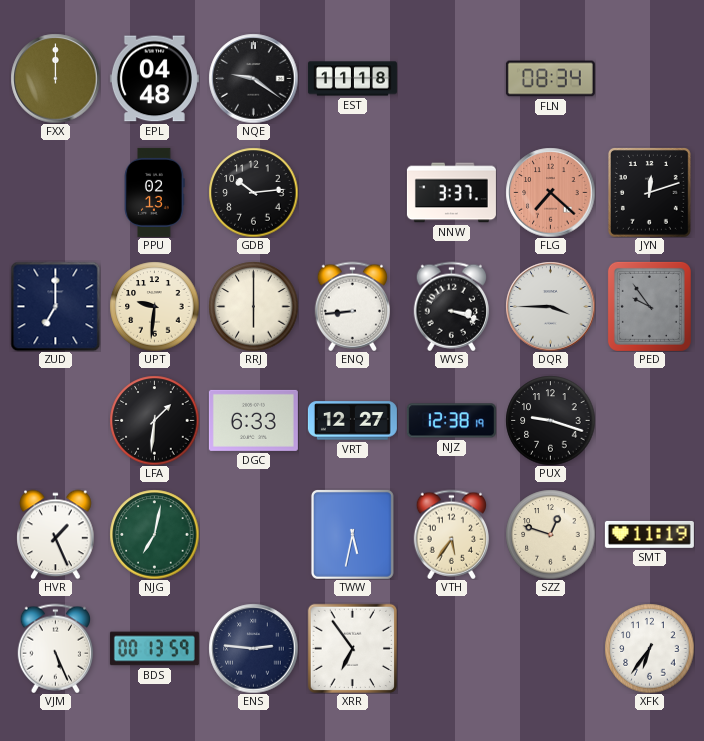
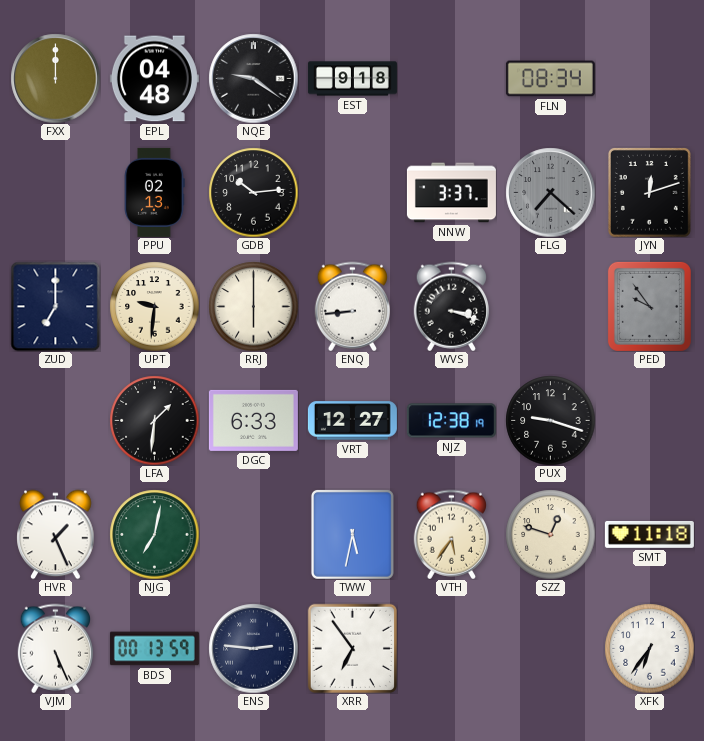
EST: 11:18 -> 9:18
FLG dial: salmon -> grey
DQR: 3:45 -> none
SMT: 11:19 -> 11:18
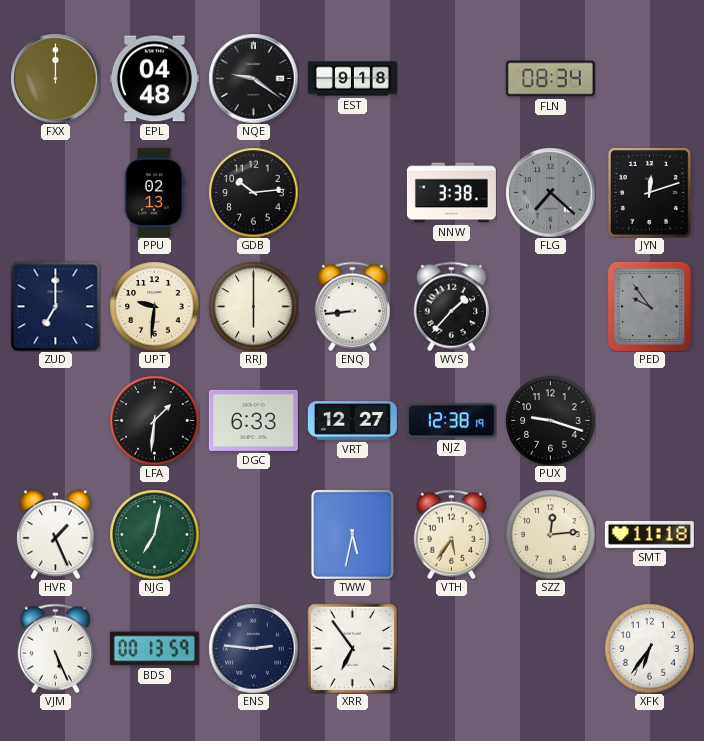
NNW: 3:37 -> 3:38
WVS: 3:18 -> 1:37
SZZ: 12:48 -> 12:14
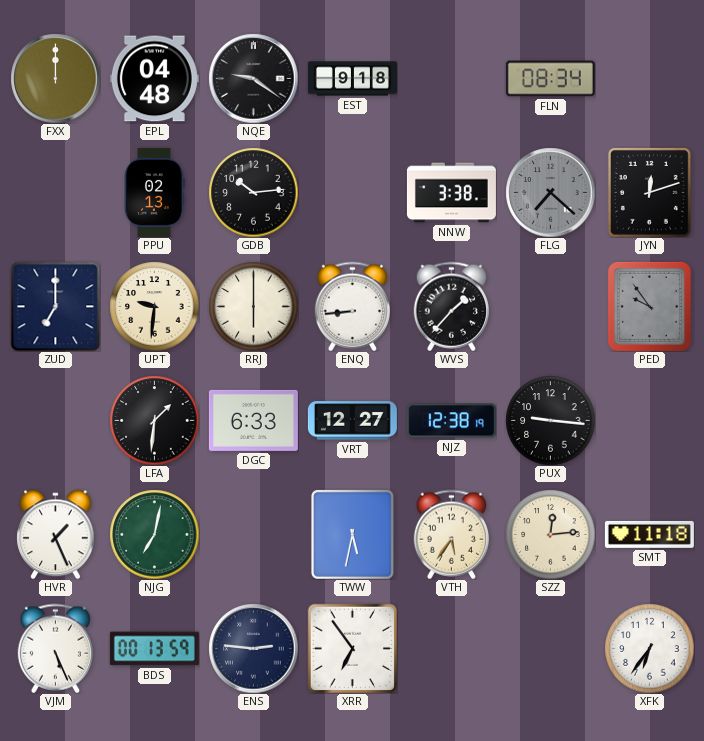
PUX: 9:18 -> 9:16
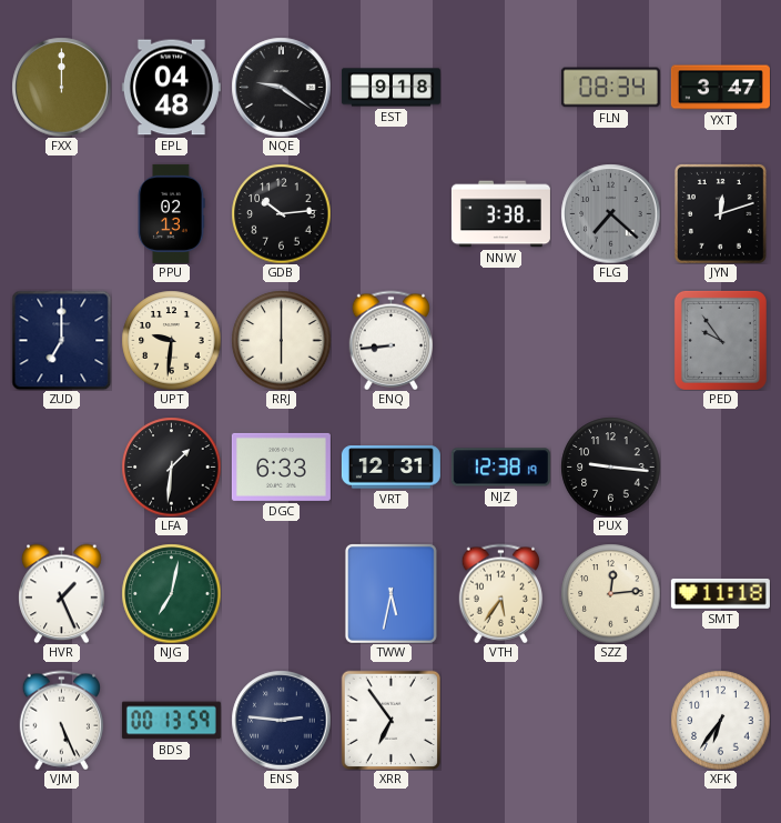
YXT: none -> 3:47
WVS: 1:37 -> none
VRT: 12:27 -> 12:31
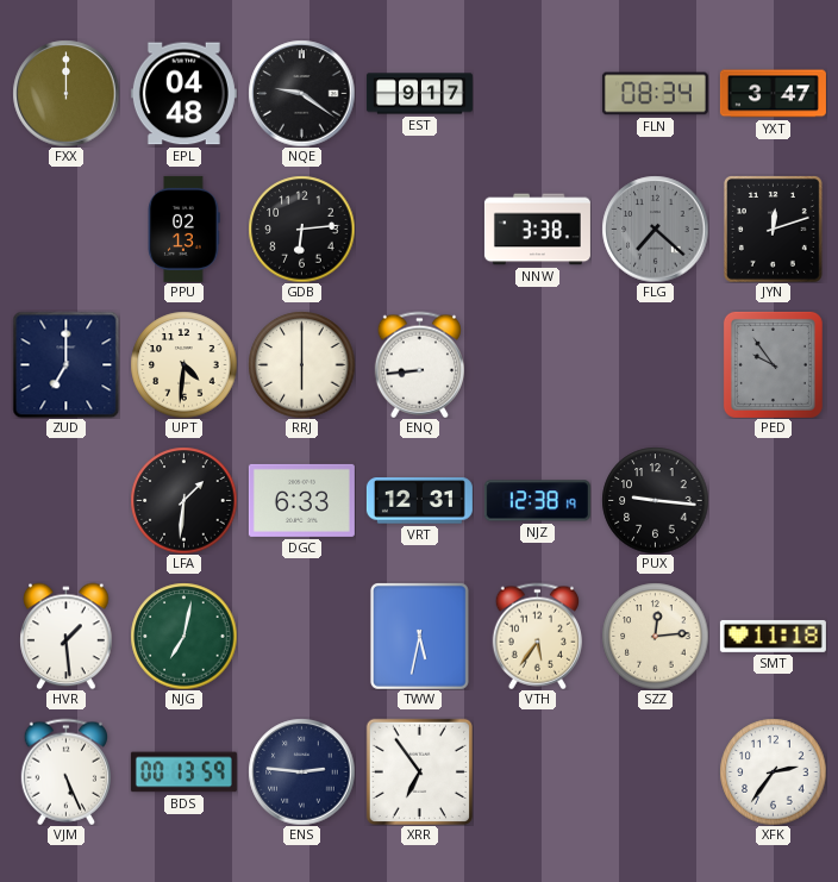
EST: 9:18 -> 9:17
GDB: 10:14 -> 6:14
UPT: 9:31 -> 4:31
HVR: 1:26 -> 1:29
XFK: 6:36 -> 2:36
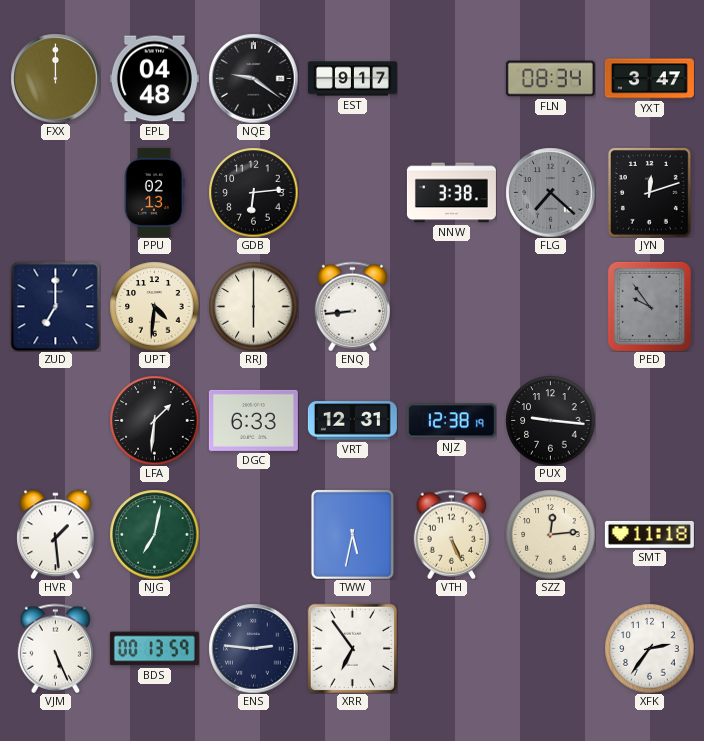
VTH: 5:36 -> 5:26
